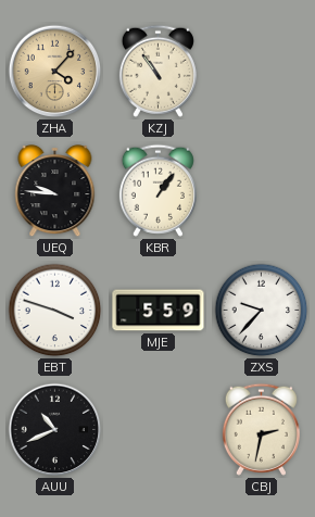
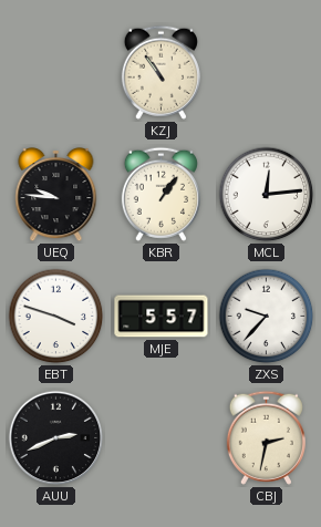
ZHA: 4:07 -> none
MCL: none -> 12:14
MJE: 5:59 -> 5:57
AUU: 10:41 -> 2:41
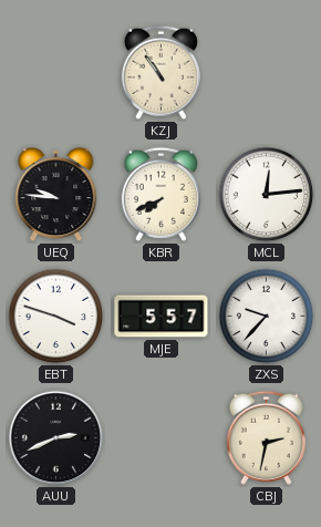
KBR: 1:06 -> 7:41
